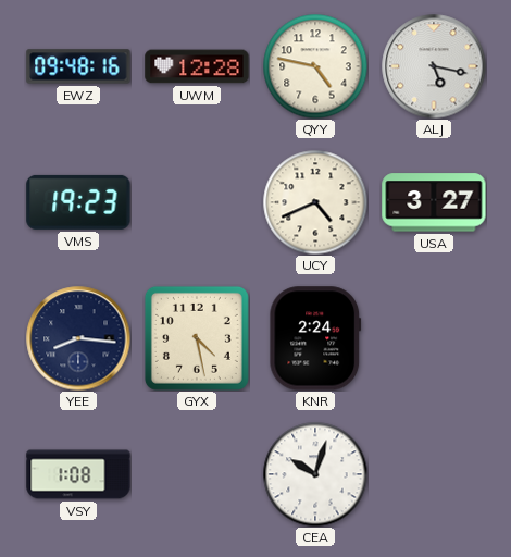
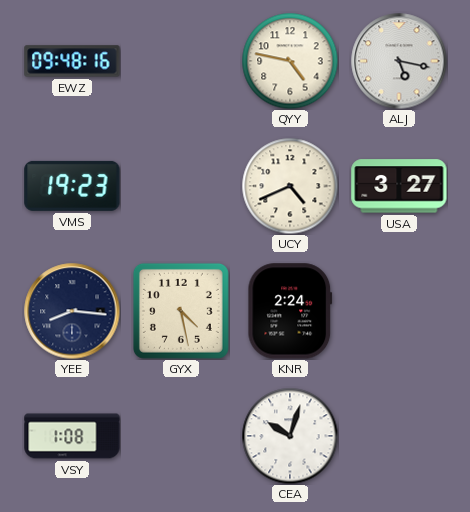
UWM: 12:28 -> none
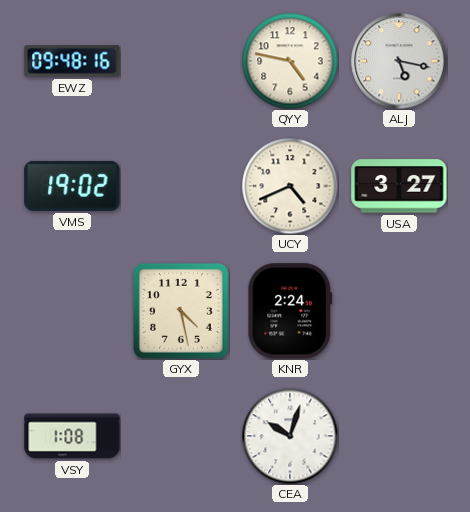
VMS: 19:23 -> 19:02
YEE: 8:16 -> none
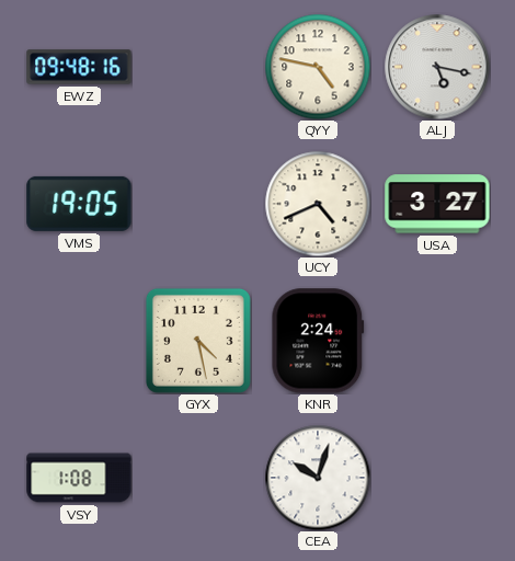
VMS: 19:02 -> 19:05
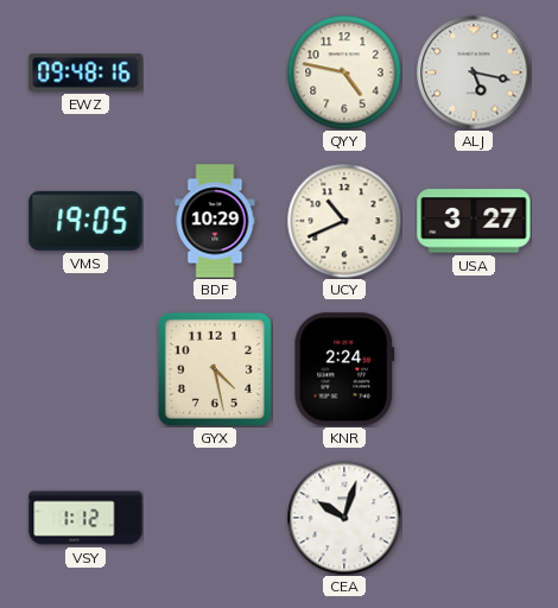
BDF: none -> 10:29
UCY: 4:41 -> 10:41
VSY: 1:08 -> 1:12
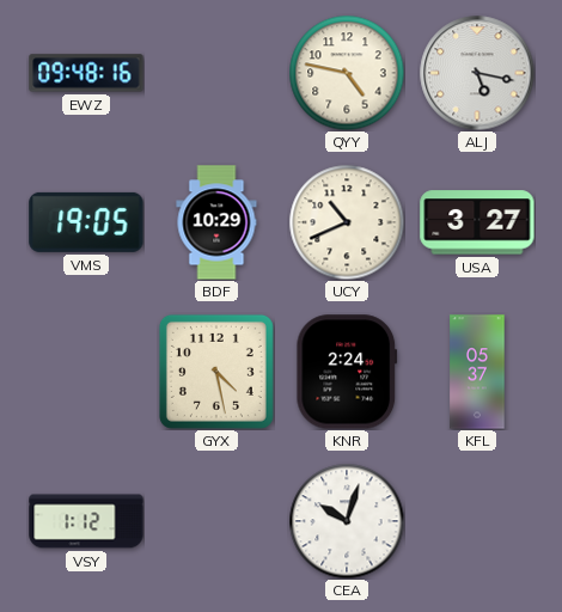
KFL: none -> 05:37
